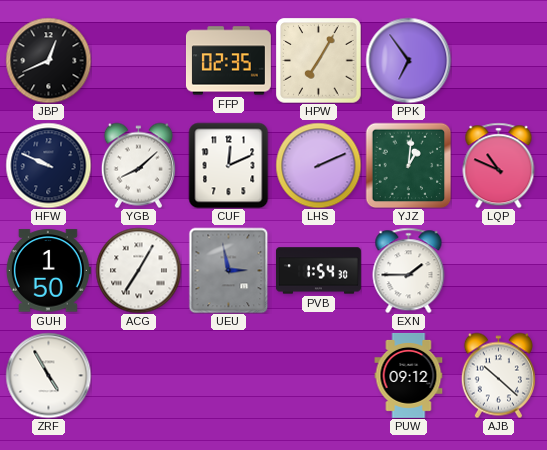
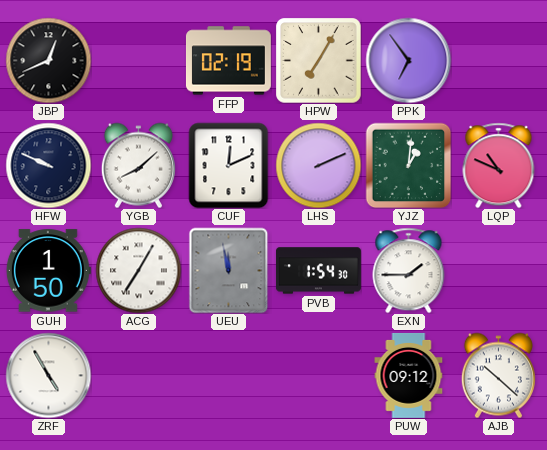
FFP: 02:35 -> 02:19
UEU: 2:58 -> 11:58
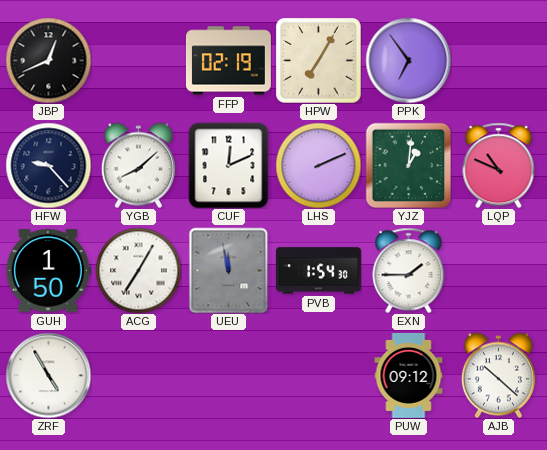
HFW: 9:49 -> 9:23
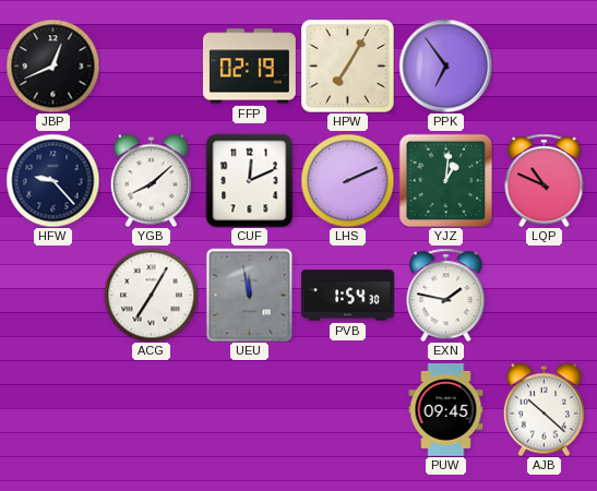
GUH: 1:50 -> none
EXN: 1:45 -> 1:47
ZRF: 4:55 -> none
PUW: 09:12 -> 09:45
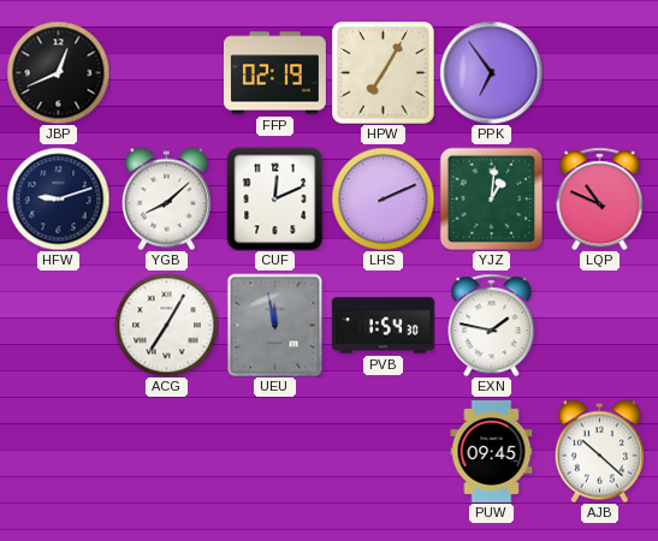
HFW: 9:23 -> 9:12
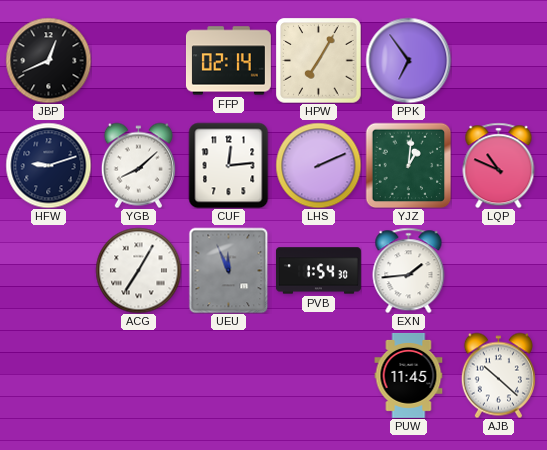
FFP: 02:19 -> 02:14
CUF: 12:11 -> 12:14
UEU: 11:58 -> 11:56
EXN: 1:47 -> 1:44
PUW: 09:45 -> 11:45
